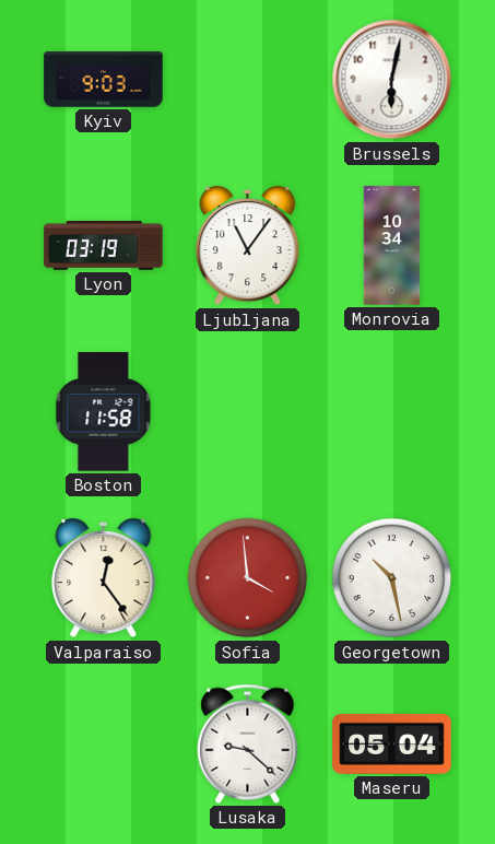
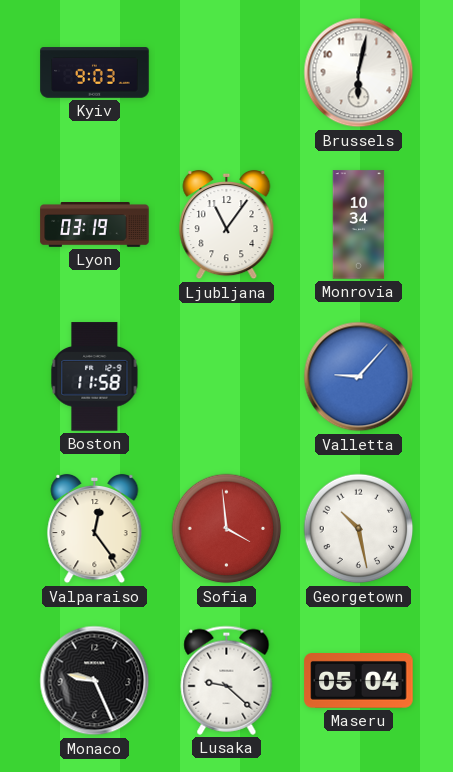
Valletta: none -> 9:07
Monaco: none -> 9:26
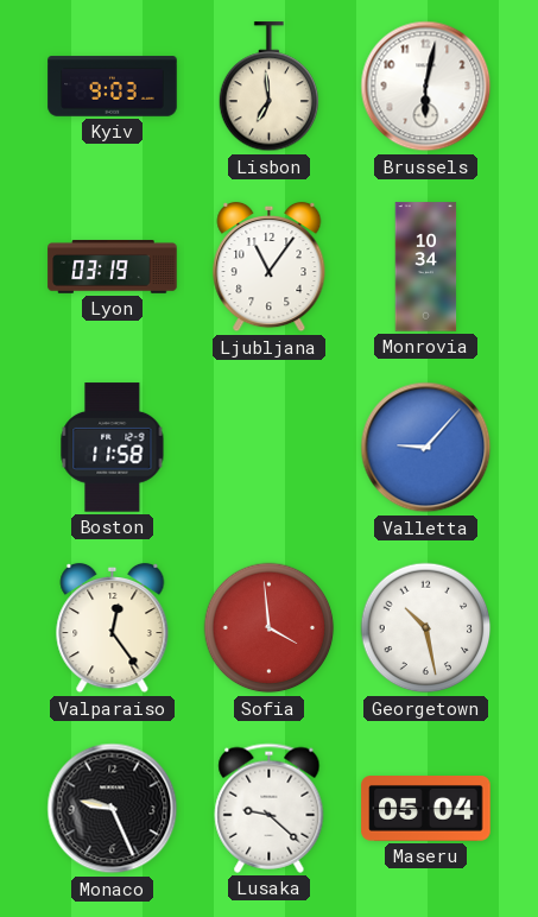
Lisbon: none -> 6:59
